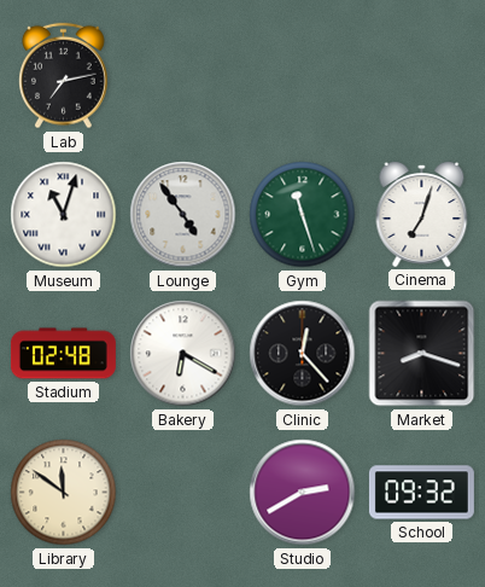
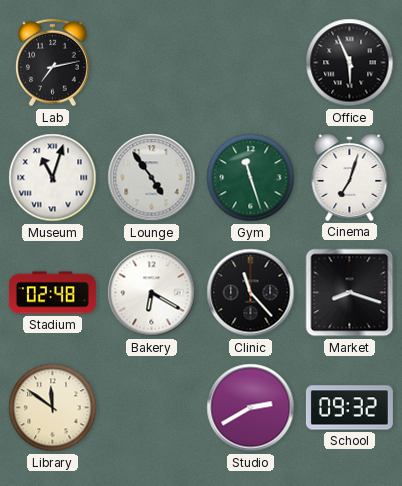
Office: none -> 5:56
Clinic: 12:23 -> 11:23
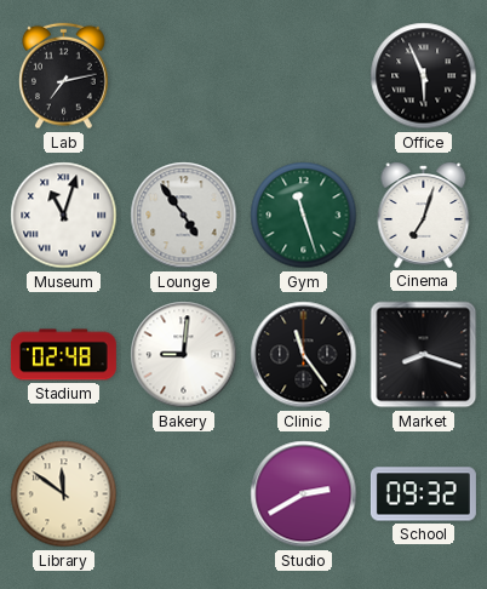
Bakery: 6:20 -> 9:01
Clinic: 11:23 -> 11:24
